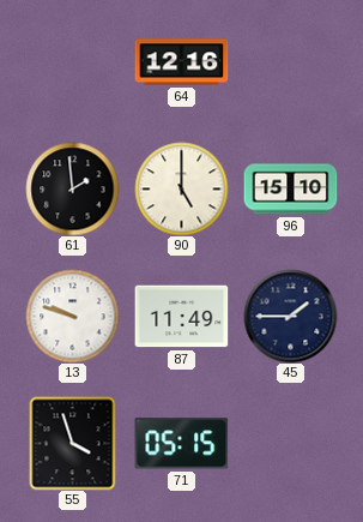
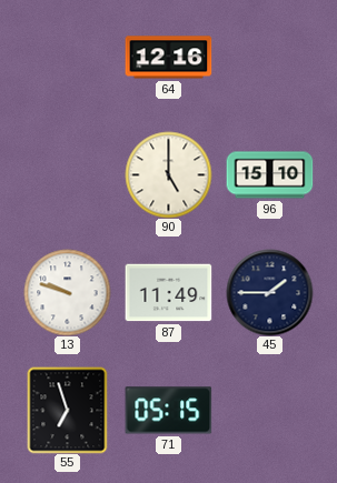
61: 1:59 -> none
55: 3:57 -> 6:57
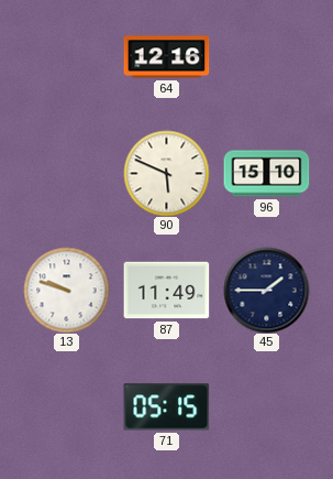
90: 5:00 -> 5:49
55: 6:57 -> none
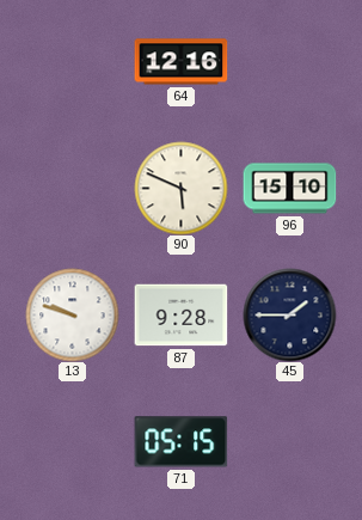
87: 11:49 -> 9:28
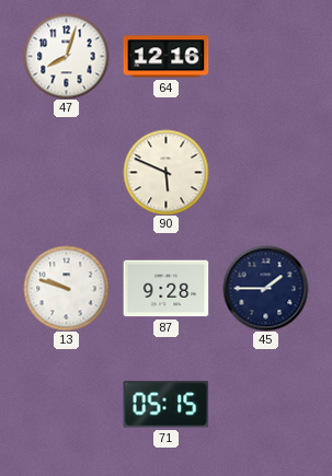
47: none -> 8:03
96: 15:10 -> none
